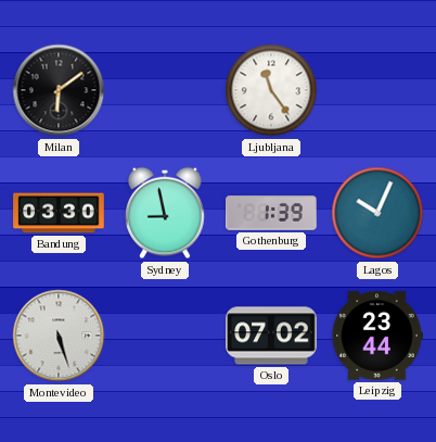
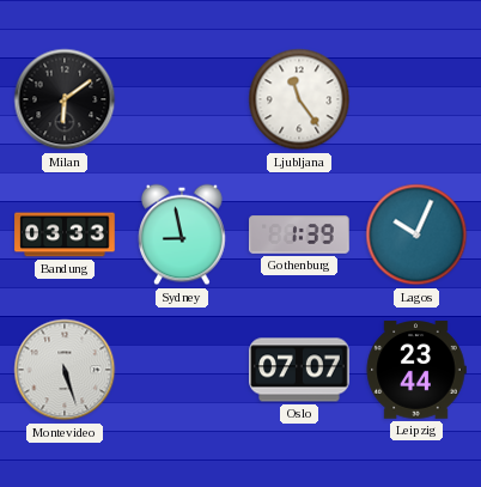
Bandung: 03:30 -> 03:33
Oslo: 07:02 -> 07:07
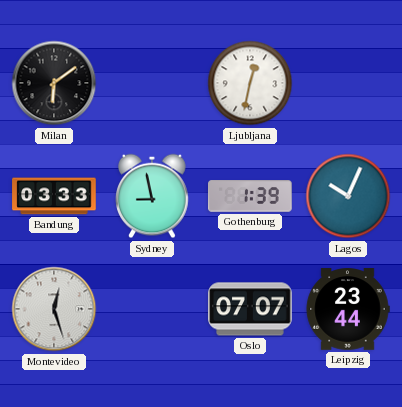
Ljubljana: 11:24 -> 12:32
Montevideo: 5:27 -> 12:27
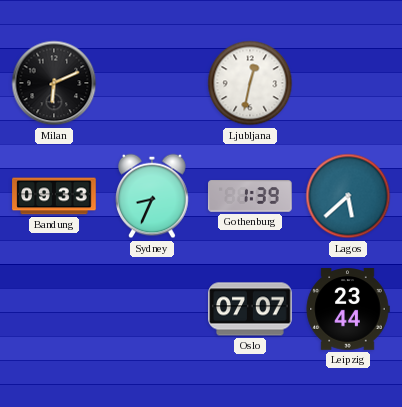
Milan: 6:09 -> 6:11
Bandung: 03:33 -> 09:33
Sydney: 8:58 -> 8:34
Lagos: 10:04 -> 5:38
Montevideo: 12:27 -> none
